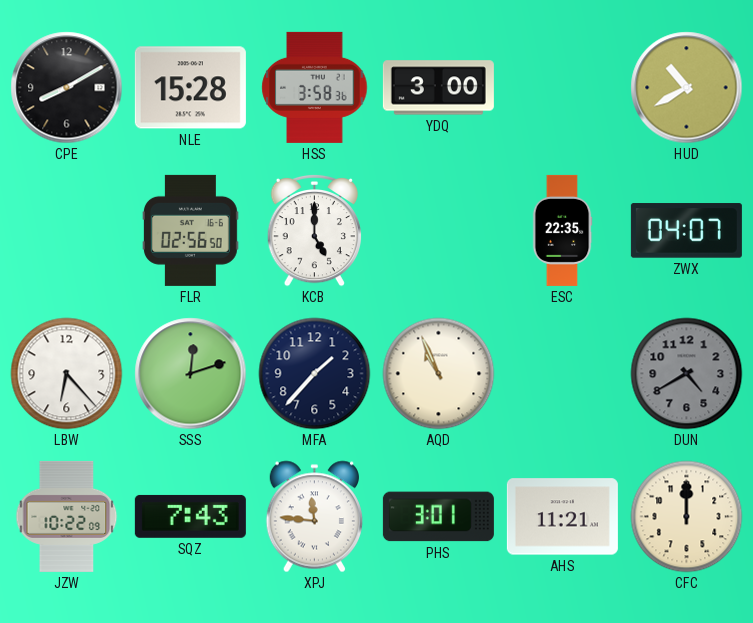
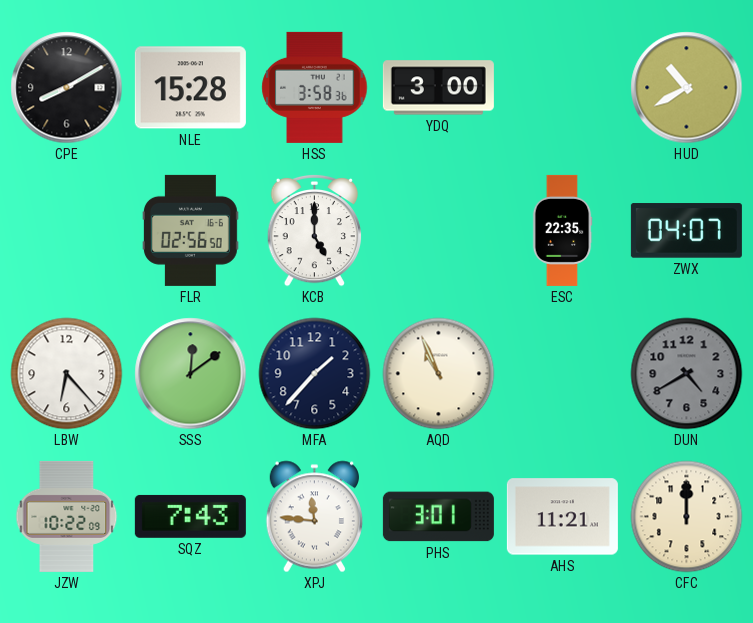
SSS: 12:12 -> 12:09
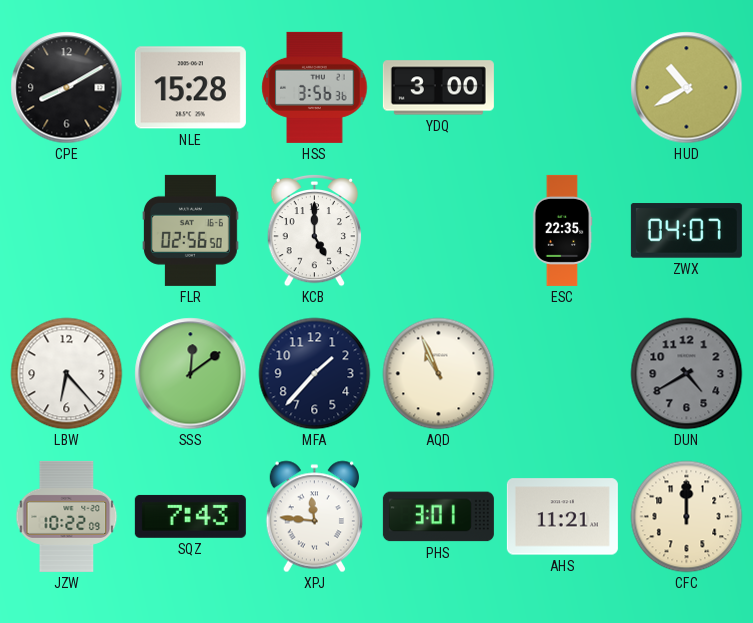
HSS: 3:58 -> 3:56
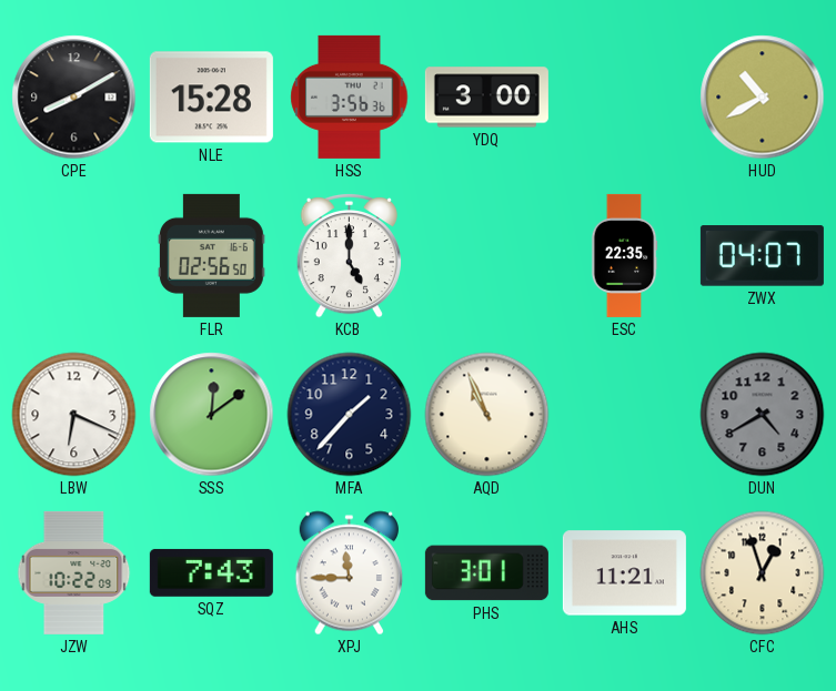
LBW: 6:23 -> 6:19
XPJ: 11:46 -> 11:45
CFC: 12:00 -> 12:57
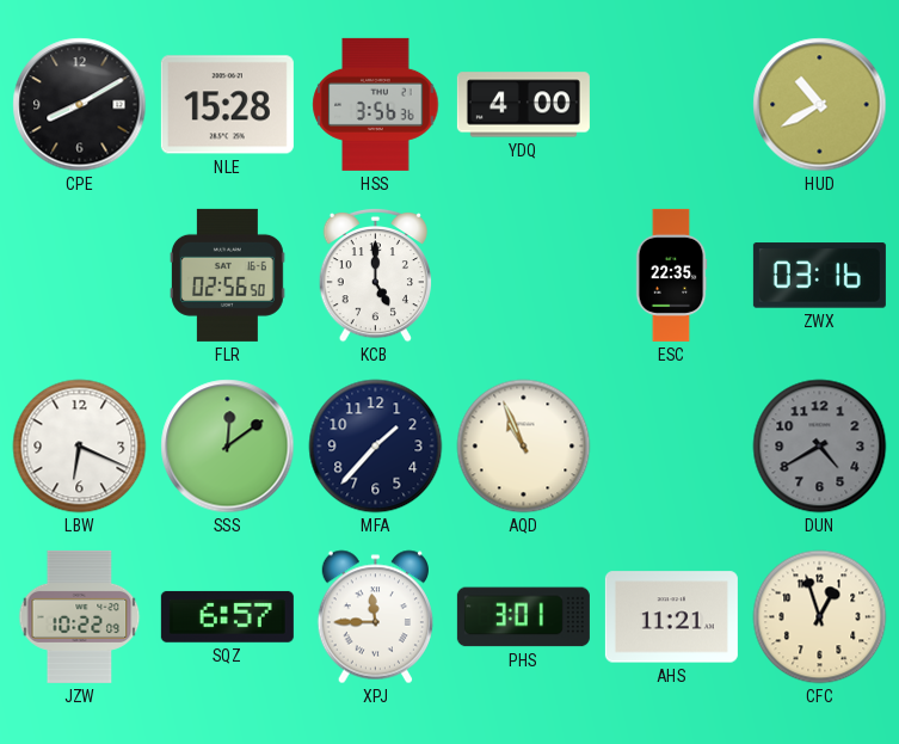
YDQ: 3:00 -> 4:00
ZWX: 04:07 -> 03:16
SQZ: 7:43 -> 6:57
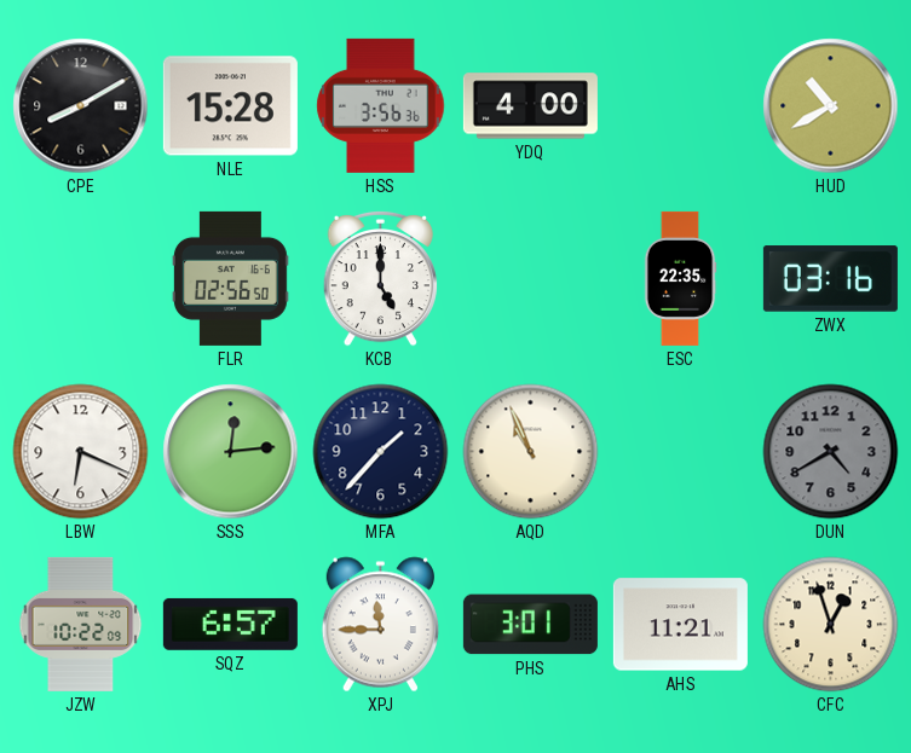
SSS: 12:09 -> 12:14
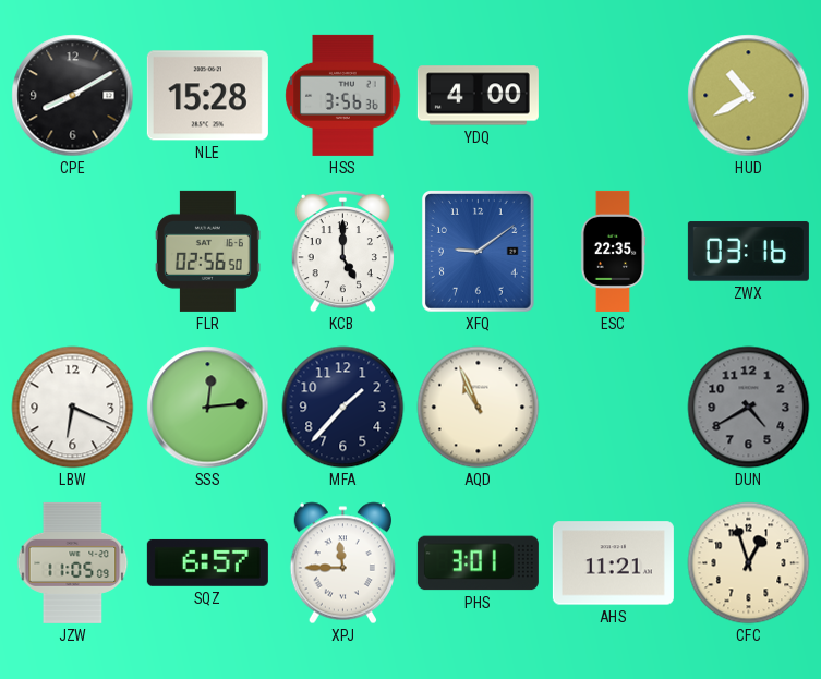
XFQ: none -> 9:09
JZW: 10:22 -> 11:05
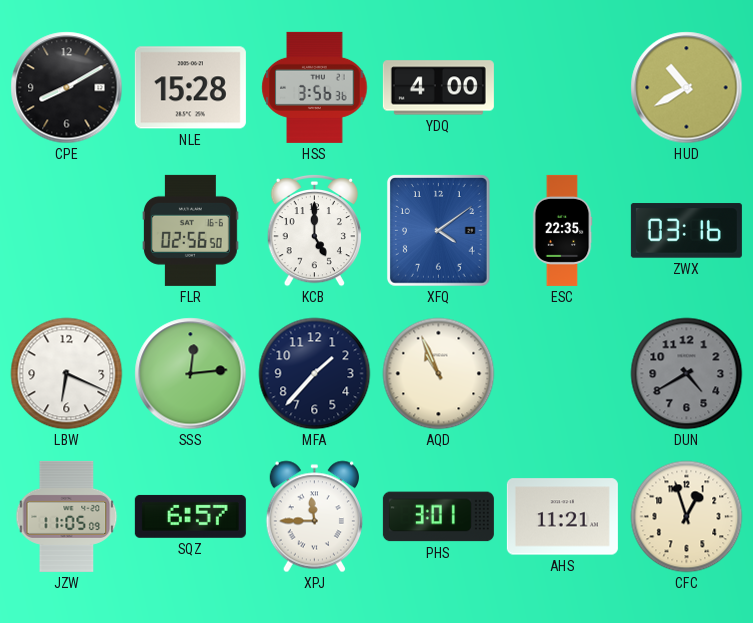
XFQ: 9:09 -> 4:09
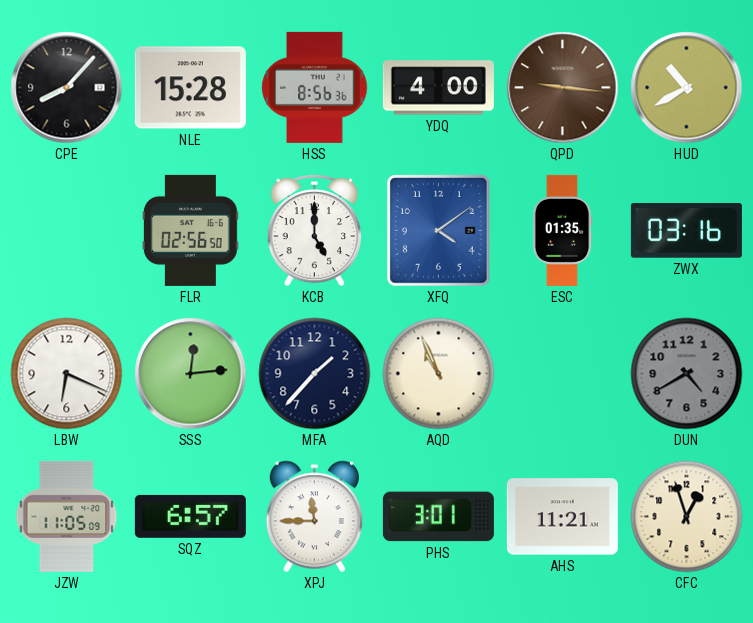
CPE: 8:10 -> 8:07
HSS: 3:56 -> 8:56
QPD: none -> 9:16
ESC: 22:35 -> 01:35
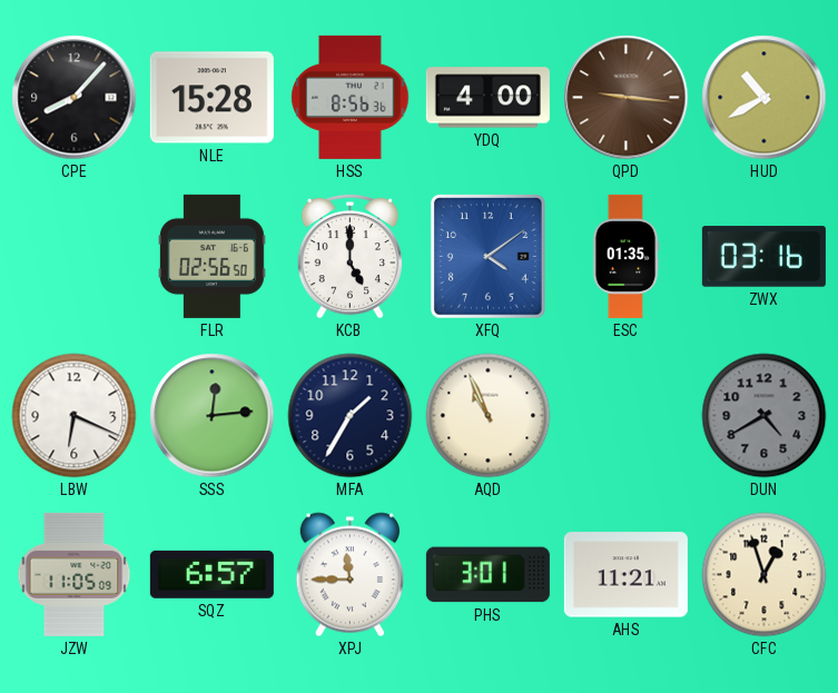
MFA: 1:37 -> 1:35
